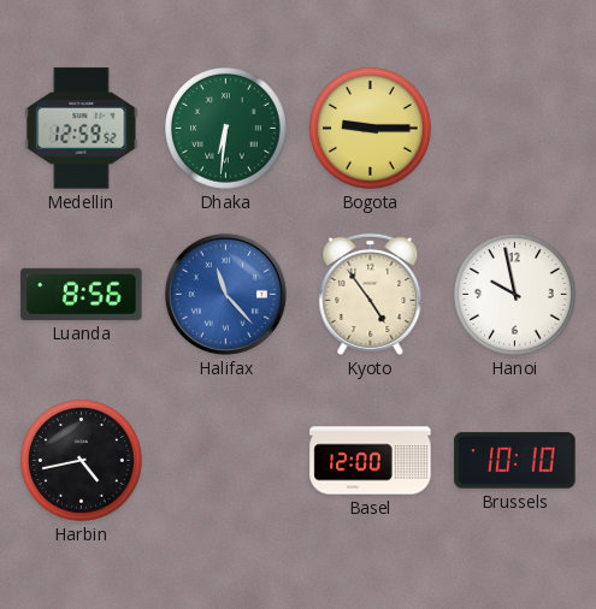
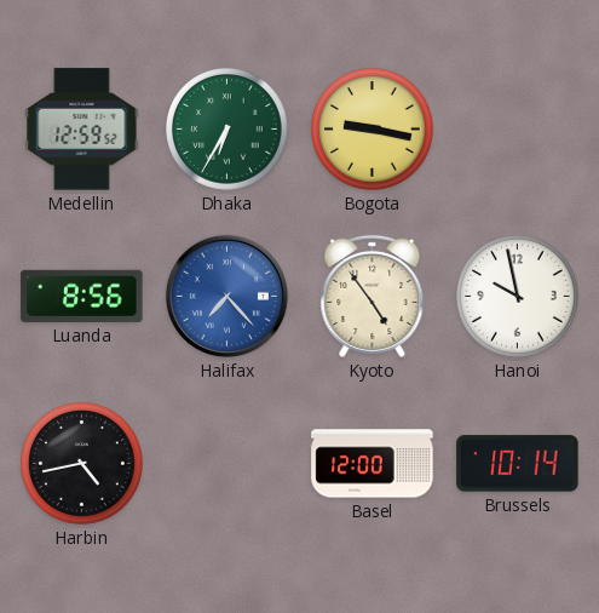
Dhaka: 6:31 -> 6:35
Bogota: 9:15 -> 9:17
Halifax: 11:23 -> 7:23
Brussels: 10:10 -> 10:14
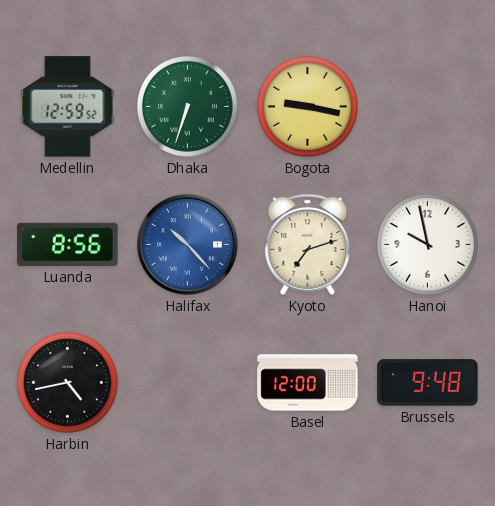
Dhaka: 6:35 -> 6:33
Halifax: 7:23 -> 10:23
Kyoto: 4:54 -> 7:12
Brussels: 10:14 -> 9:48
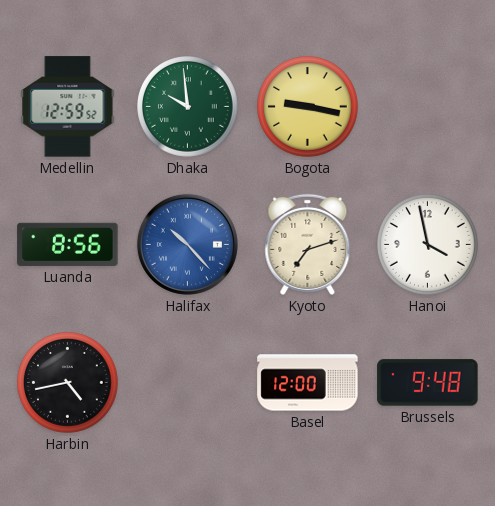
Dhaka: 6:33 -> 9:59
Hanoi: 9:58 -> 3:58
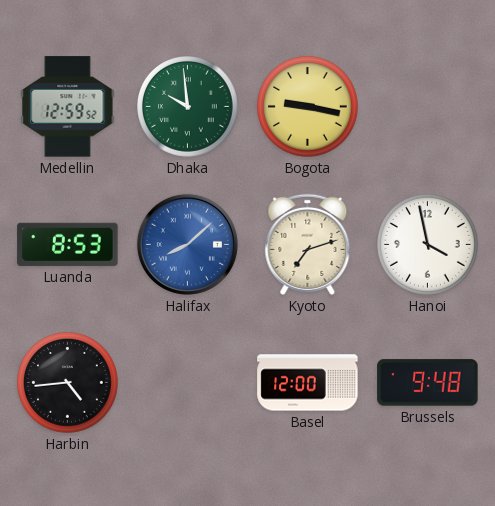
Luanda: 8:56 -> 8:53
Halifax: 10:23 -> 8:08
Harbin: 4:43 -> 4:44
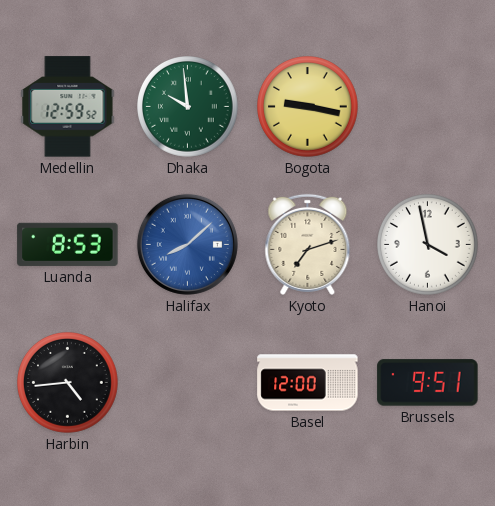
Brussels: 9:48 -> 9:51
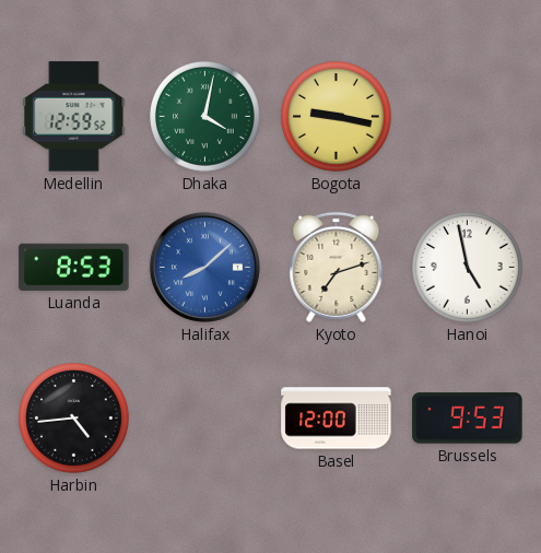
Dhaka: 9:59 -> 4:02
Hanoi: 3:58 -> 4:58
Brussels: 9:51 -> 9:53
